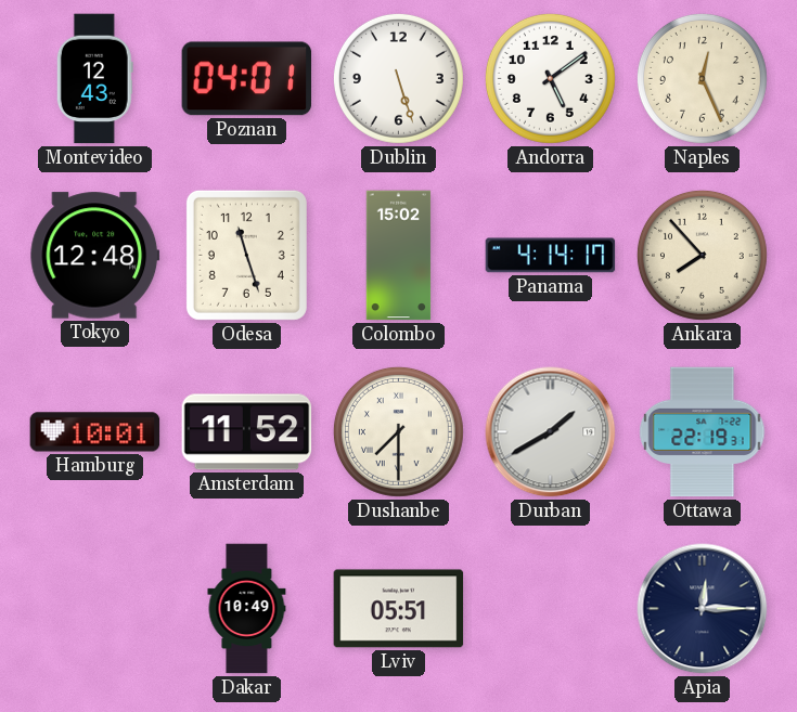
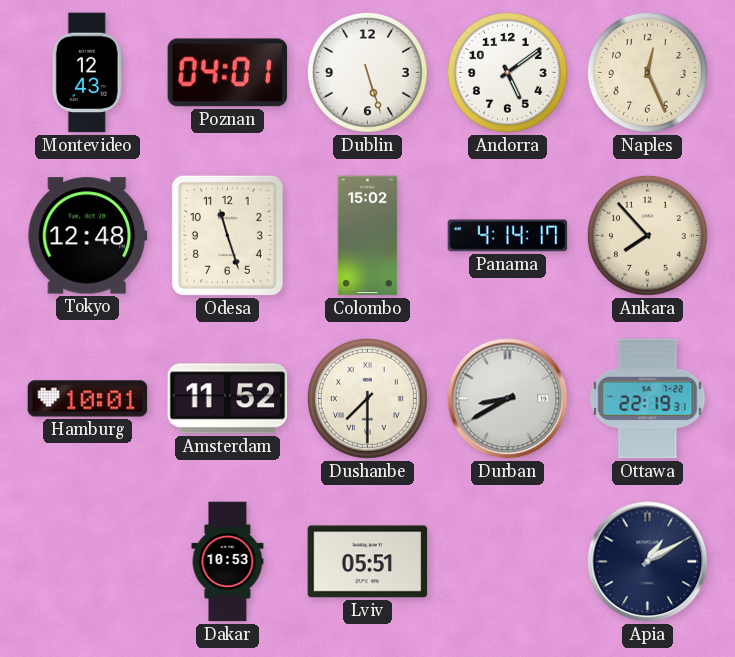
Durban: 1:40 -> 8:40
Dakar: 10:49 -> 10:53
Apia: 12:15 -> 1:10
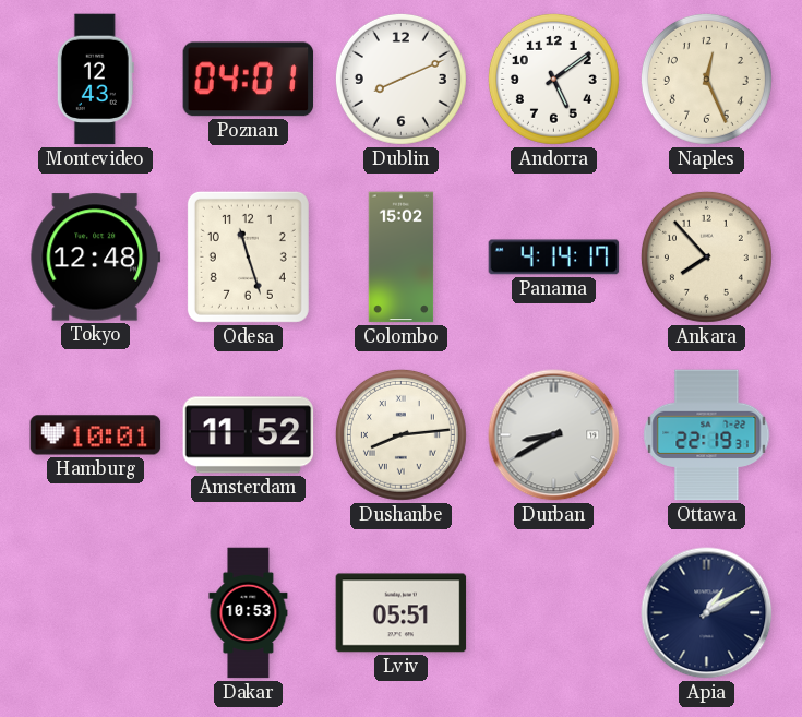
Dublin: 5:27 -> 8:11
Dushanbe: 7:30 -> 8:14
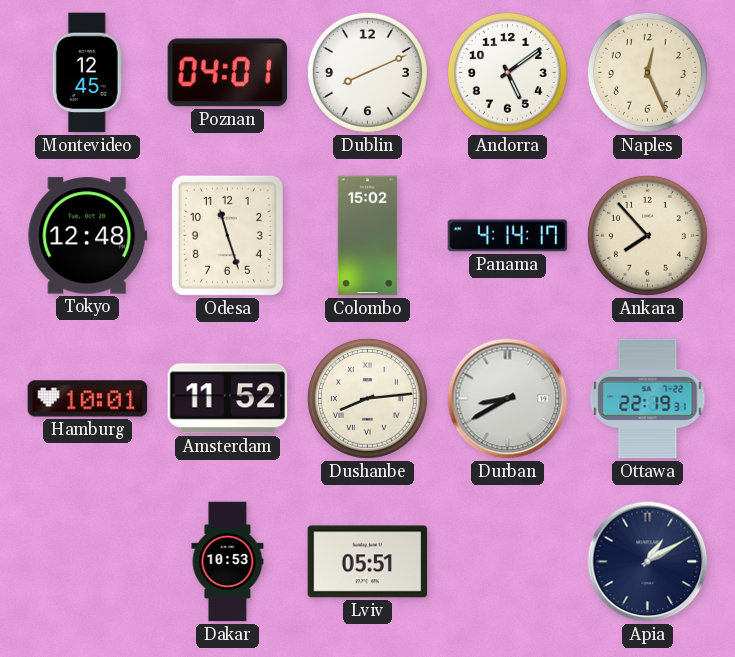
Montevideo: 12:43 -> 12:45
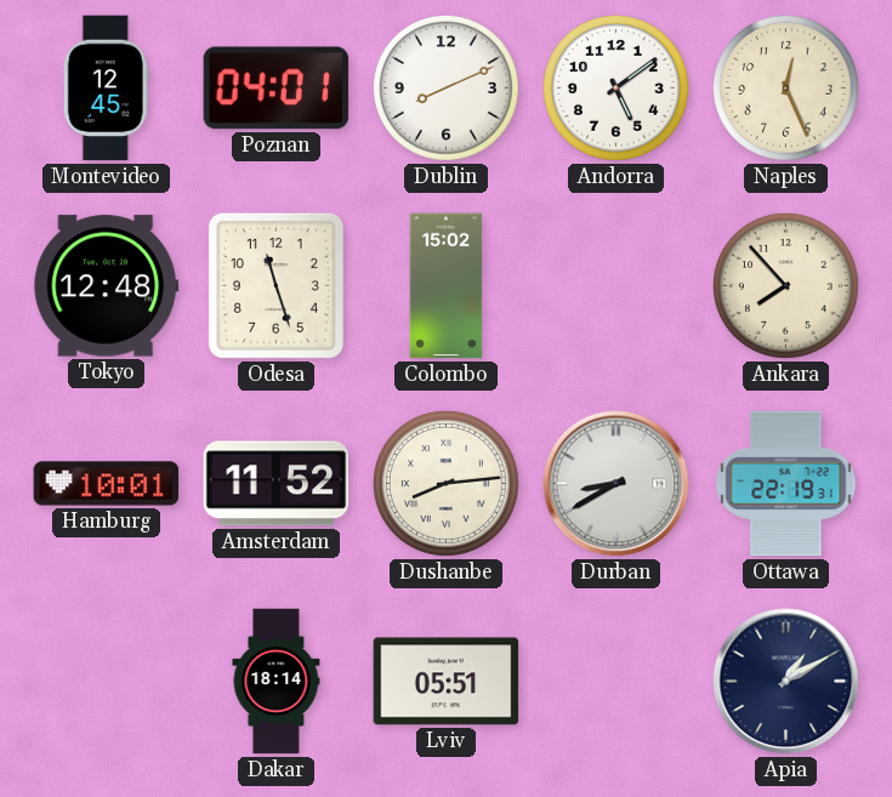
Panama: 4:14 -> none
Dakar: 10:53 -> 18:14
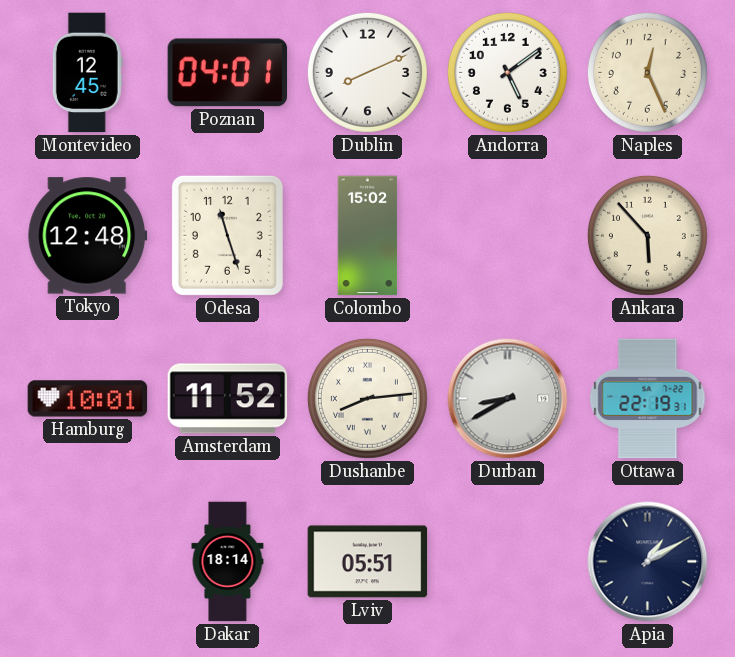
Ankara: 7:53 -> 5:53
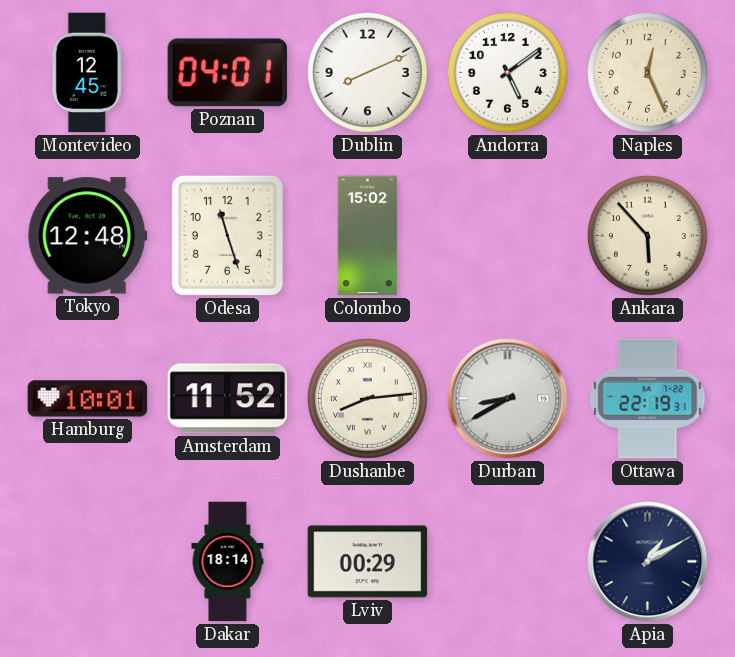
Lviv: 05:51 -> 00:29
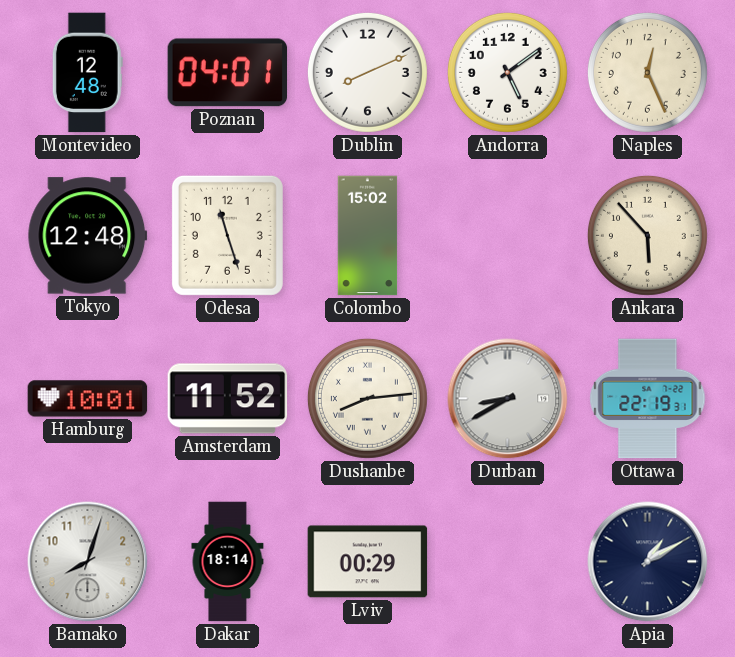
Montevideo: 12:45 -> 12:48
Bamako: none -> 8:03
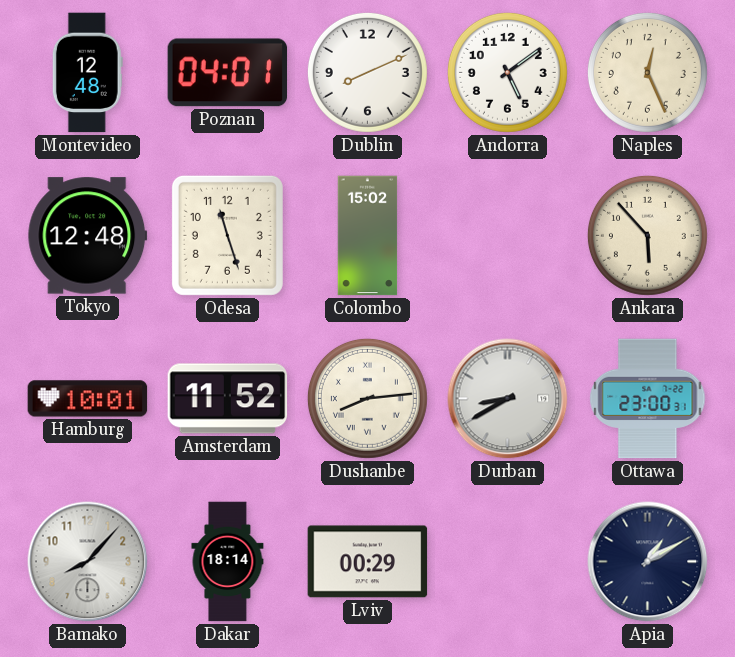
Ottawa: 22:19 -> 23:00
Bamako: 8:03 -> 8:07
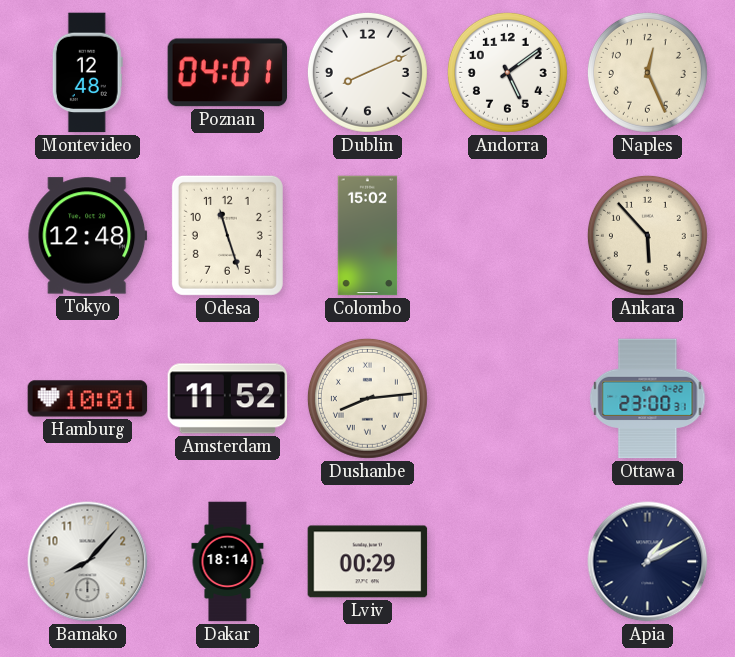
Durban: 8:40 -> none
